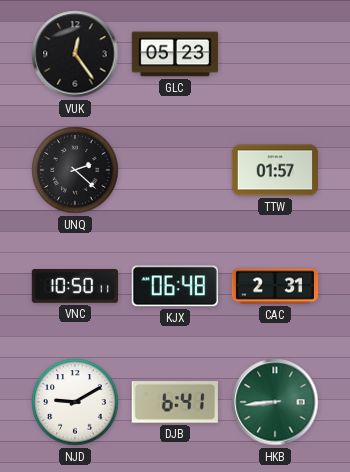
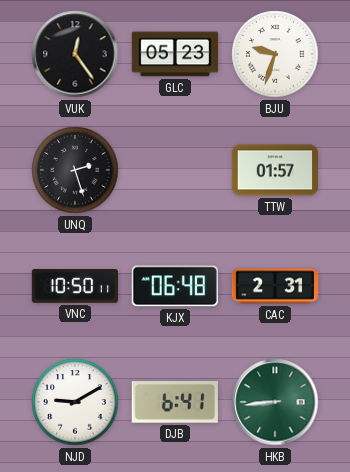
BJU: none -> 9:33
UNQ: 2:22 -> 2:27
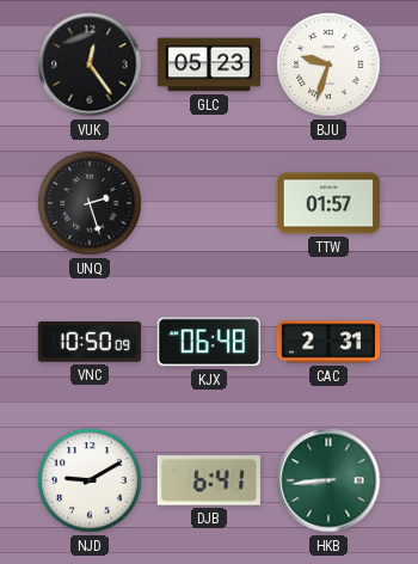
VNC: 10:50:11 -> 10:50:09
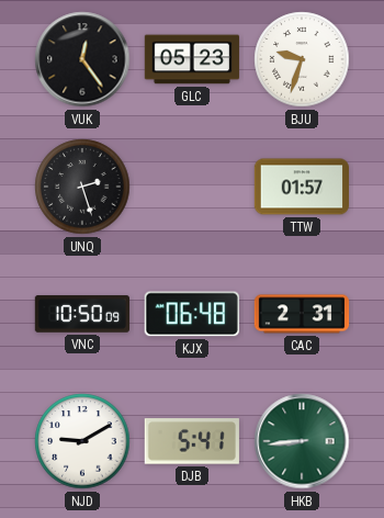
DJB: 6:41 -> 5:41
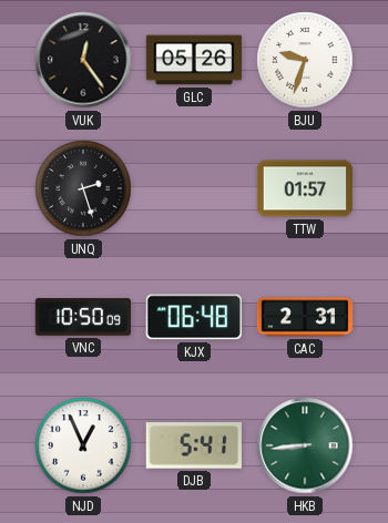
GLC: 05:23 -> 05:26
NJD: 9:10 -> 12:56
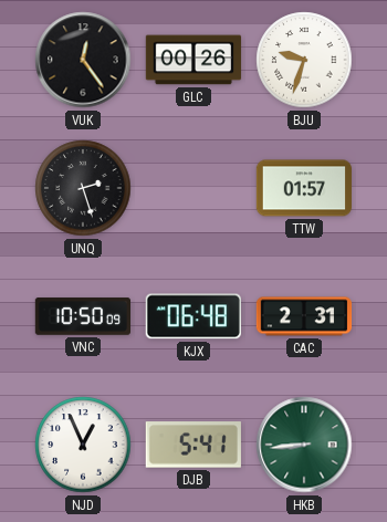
GLC: 05:26 -> 00:26
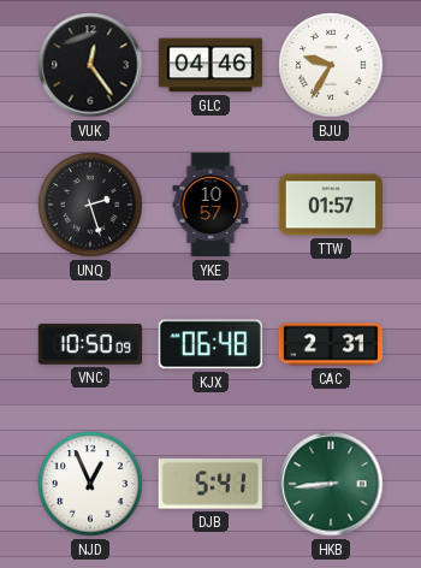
GLC: 00:26 -> 04:46
BJU: 9:33 -> 9:35
YKE: none -> 10:57
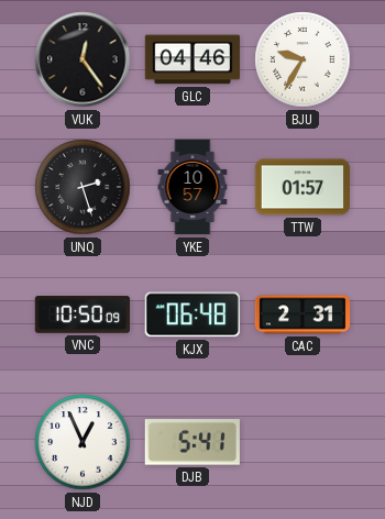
HKB: 8:44 -> none
